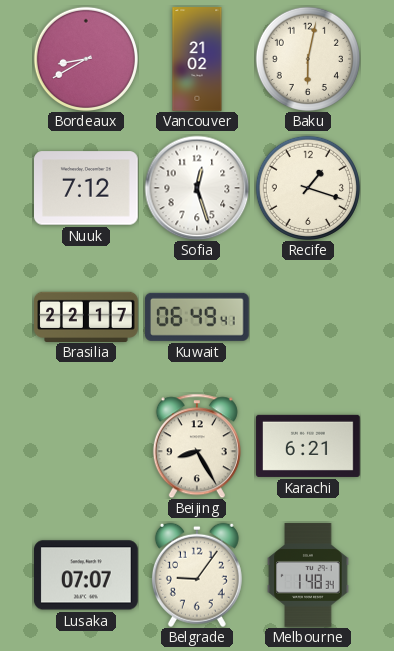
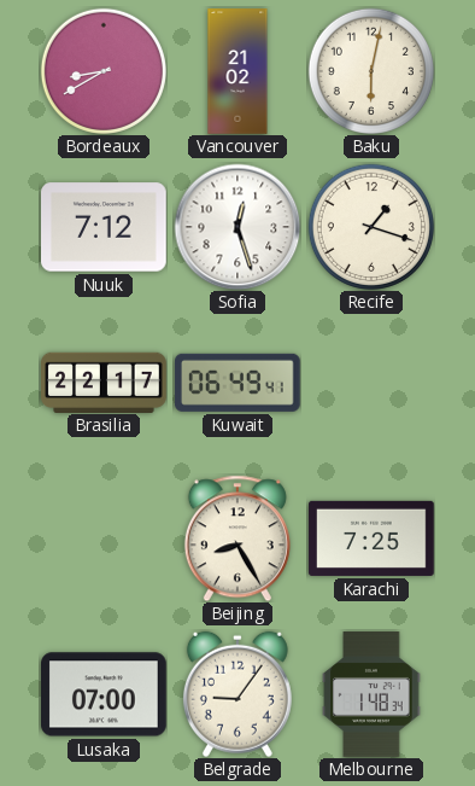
Karachi: 6:21 -> 7:25
Lusaka: 07:07 -> 07:00
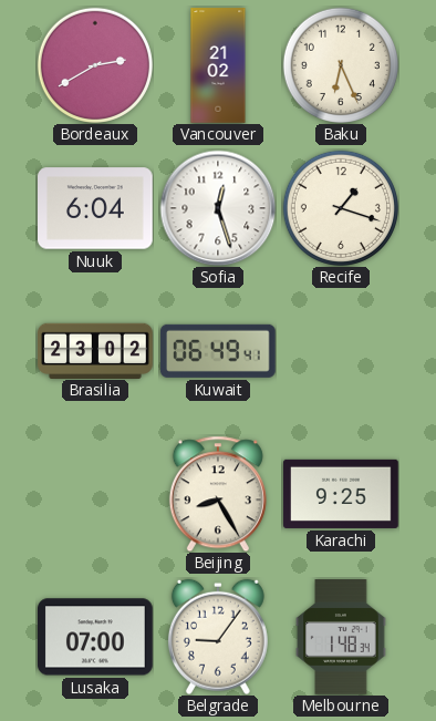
Bordeaux: 8:40 -> 2:40
Baku: 6:02 -> 6:26
Nuuk: 7:12 -> 6:04
Brasilia: 22:17 -> 23:02
Karachi: 7:25 -> 9:25
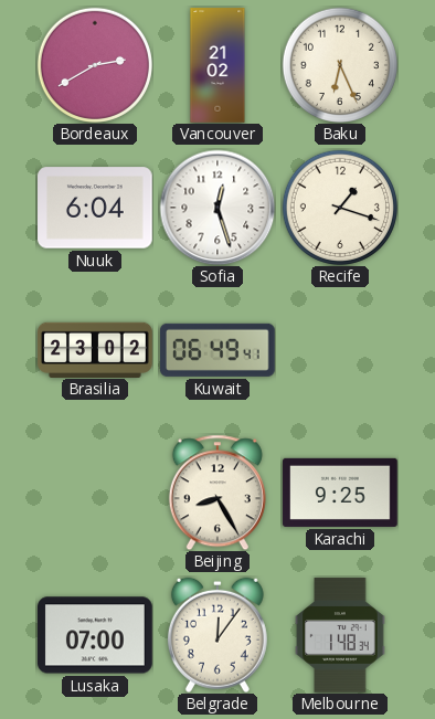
Belgrade: 9:06 -> 12:06
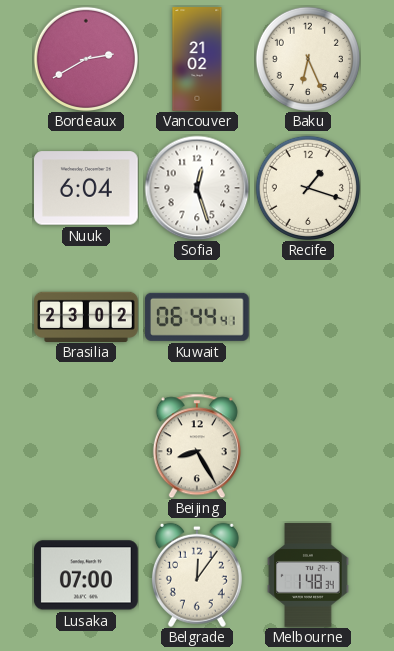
Kuwait: 06:49 -> 06:44
Karachi: 9:25 -> none
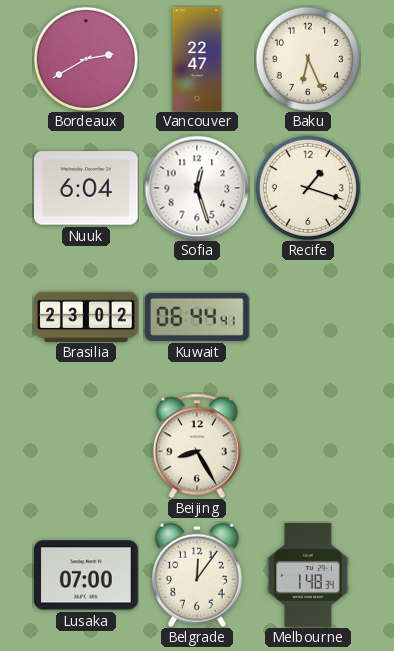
Vancouver: 21:02 -> 22:47
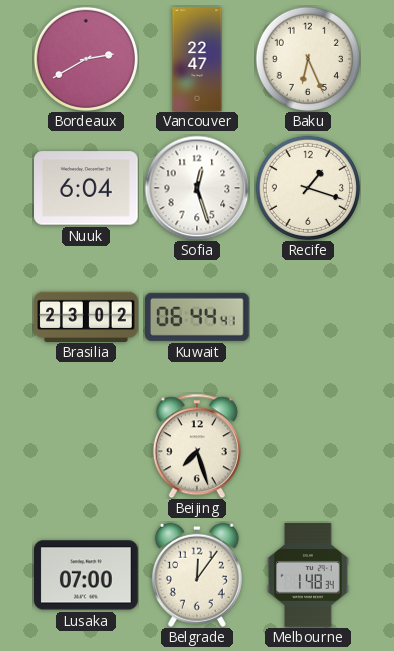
Beijing: 8:25 -> 7:27
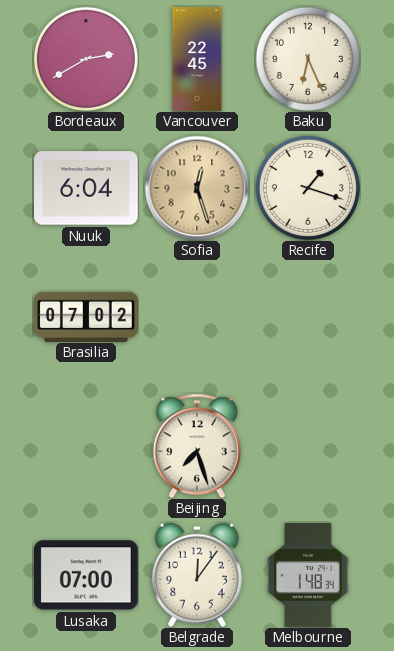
Vancouver: 22:47 -> 22:45
Sofia dial: white -> champagne
Brasilia: 23:02 -> 07:02
Kuwait: 06:44 -> none
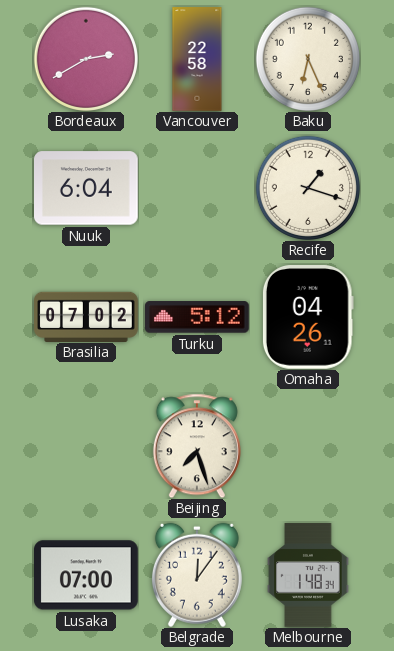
Vancouver: 22:45 -> 22:58
Sofia: 12:27 -> none
Turku: none -> 5:12
Omaha: none -> 04:26
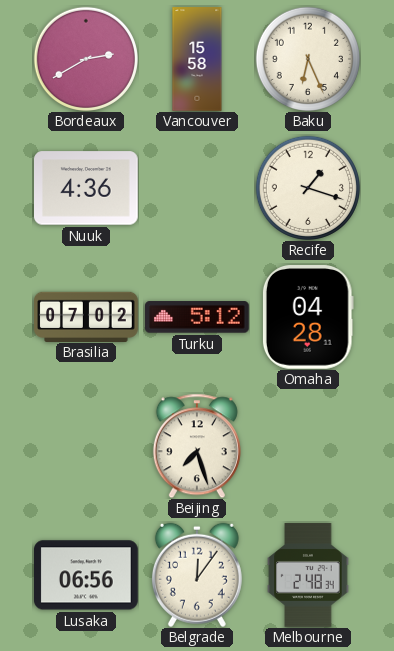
Vancouver: 22:58 -> 15:58
Nuuk: 6:04 -> 4:36
Omaha: 04:26 -> 04:28
Lusaka: 07:00 -> 06:56
Melbourne: 1:48 -> 2:48
